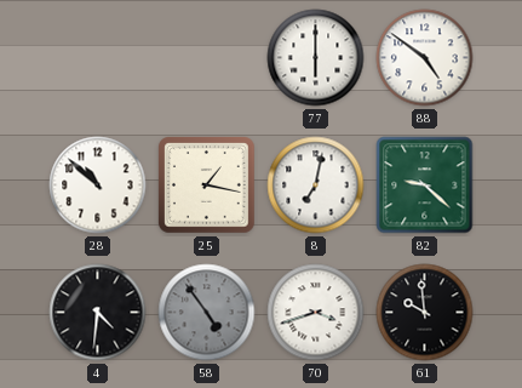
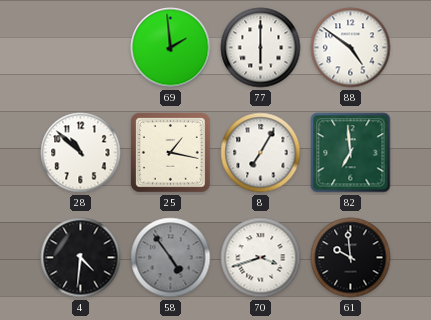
69: none -> 1:59
8: 7:02 -> 7:05
82: 9:22 -> 6:59
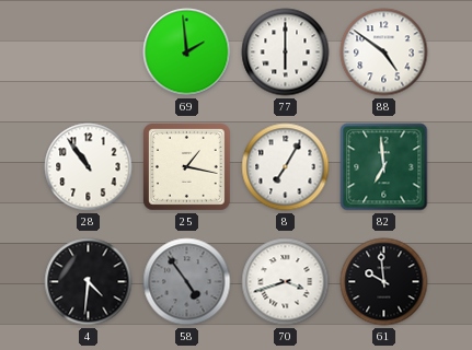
28: 10:52 -> 10:54
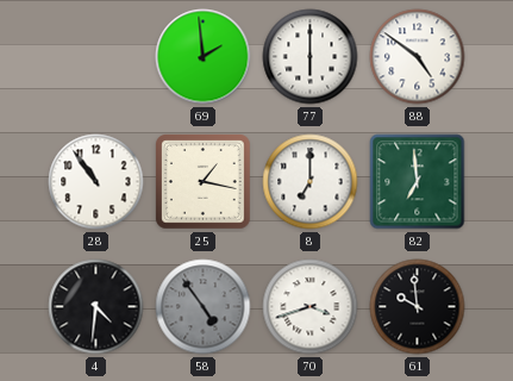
8: 7:05 -> 7:00
